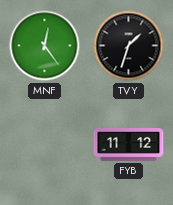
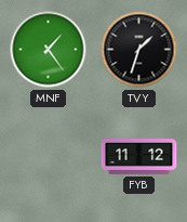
MNF: 12:24 -> 1:24
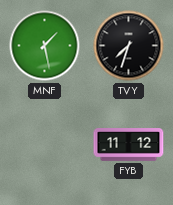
MNF: 1:24 -> 1:28
TVY: 1:33 -> 7:33
